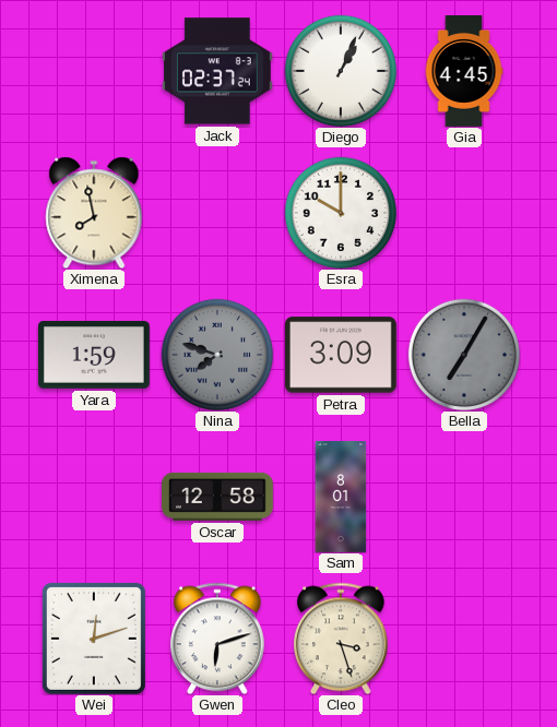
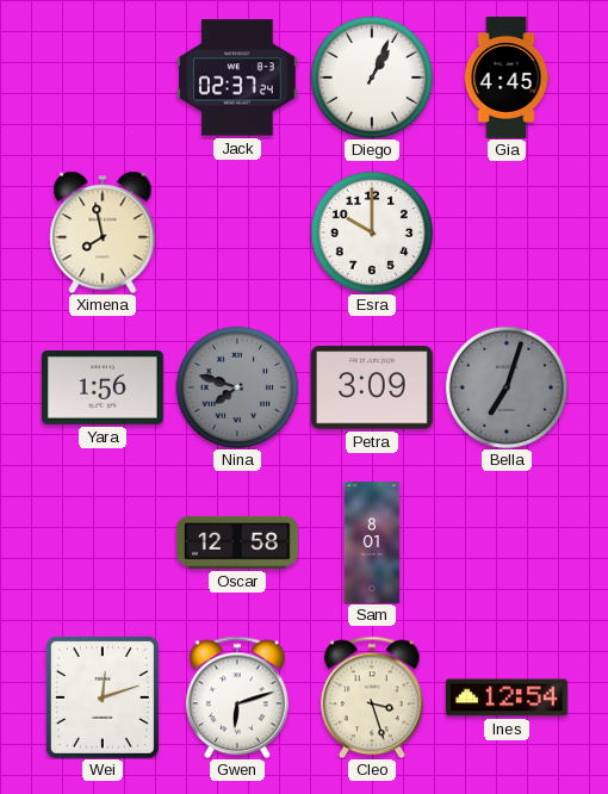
Yara: 1:59 -> 1:56
Bella: 7:05 -> 7:03
Ines: none -> 12:54
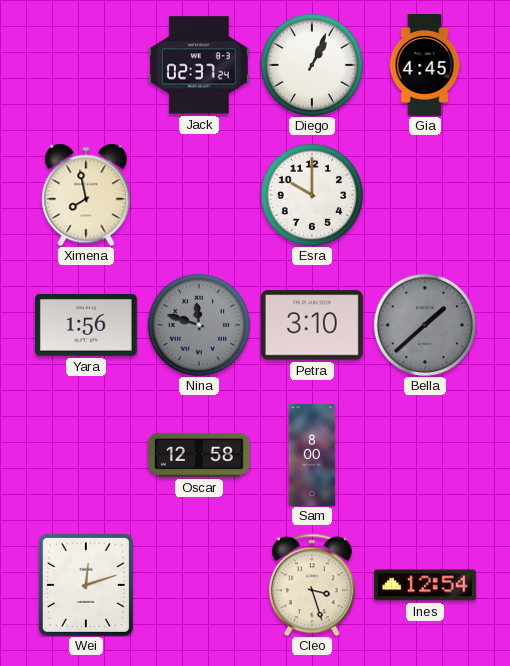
Nina: 7:48 -> 11:48
Petra: 3:09 -> 3:10
Bella: 7:03 -> 1:38
Sam: 8:01 -> 8:00
Gwen: 6:12 -> none
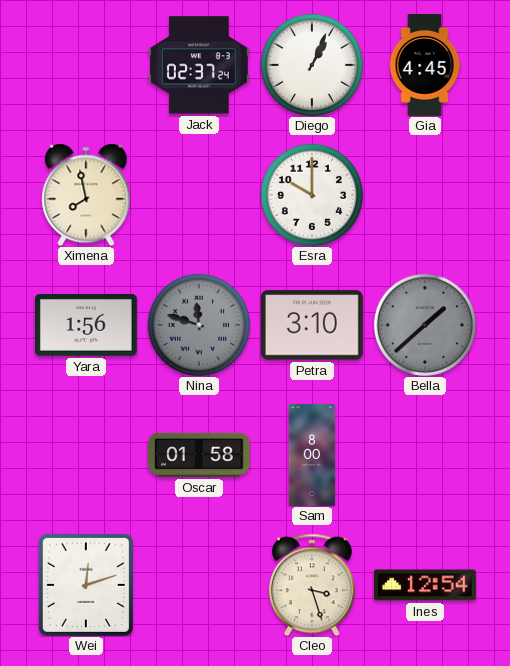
Oscar: 12:58 -> 01:58
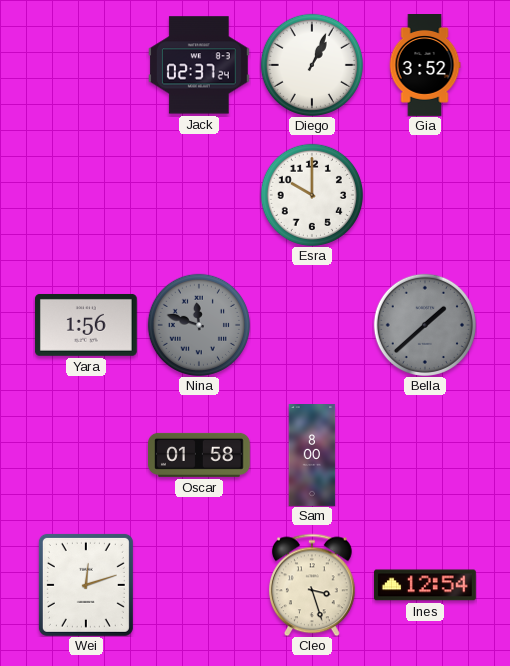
Gia: 4:45 -> 3:52
Ximena: 7:58 -> none
Petra: 3:10 -> none
